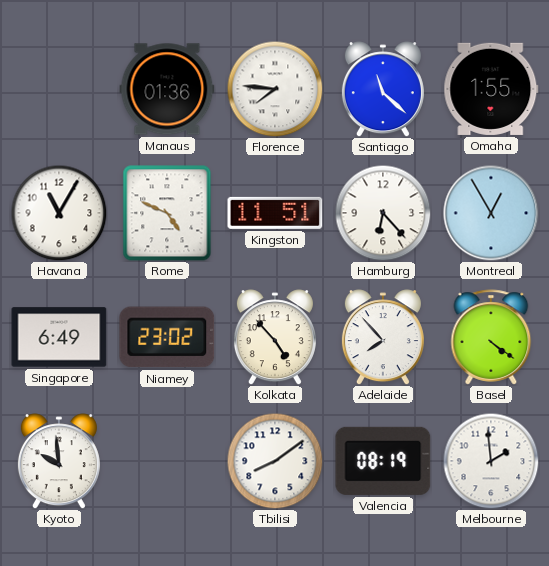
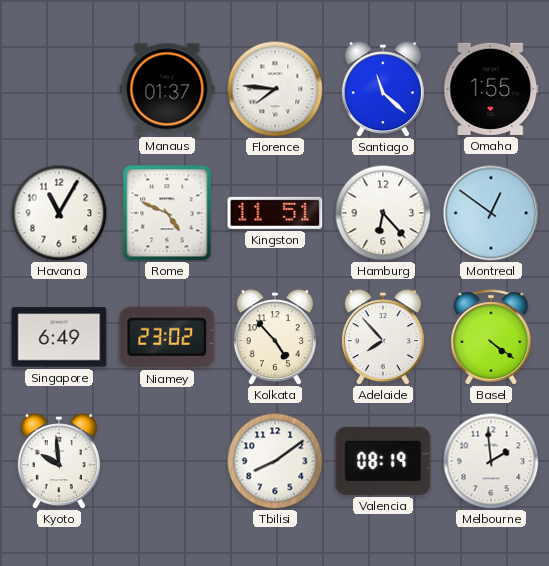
Manaus: 01:36 -> 01:37
Montreal: 12:55 -> 12:51
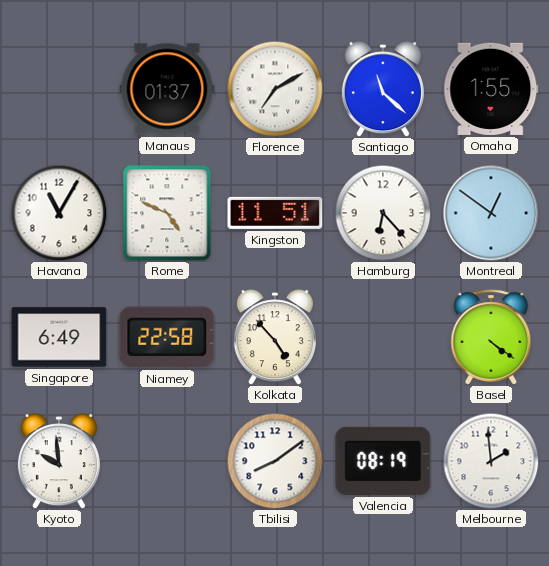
Florence: 7:46 -> 7:10
Niamey: 23:02 -> 22:58
Adelaide: 7:53 -> none
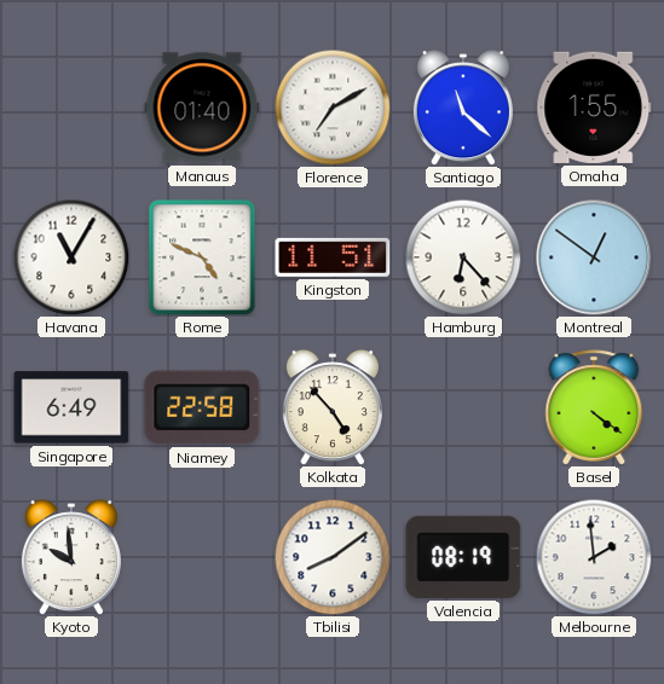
Manaus: 01:37 -> 01:40
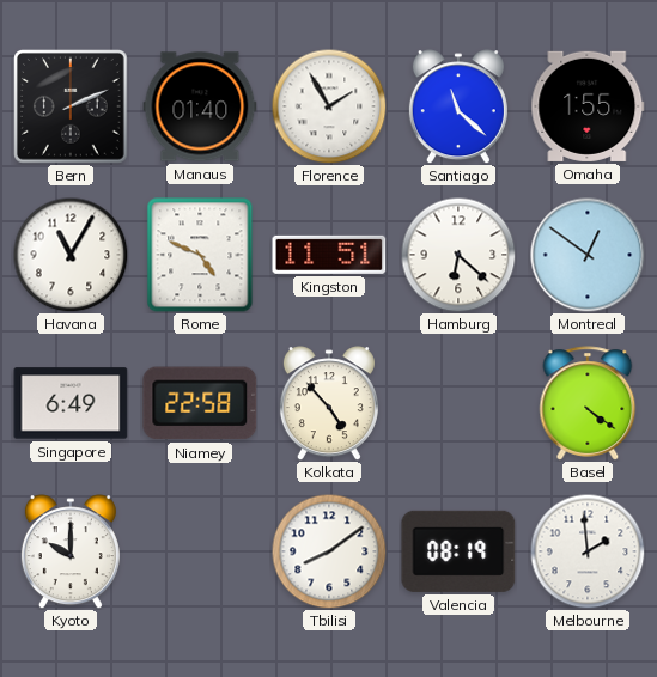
Bern: none -> 2:11
Florence: 7:10 -> 1:55
Hamburg: 6:23 -> 6:22
Kyoto: 9:59 -> 10:00
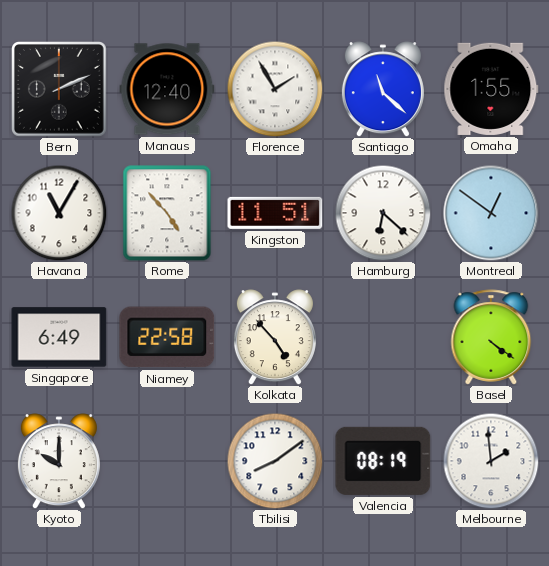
Manaus: 01:40 -> 12:40
Rome: 4:49 -> 4:53
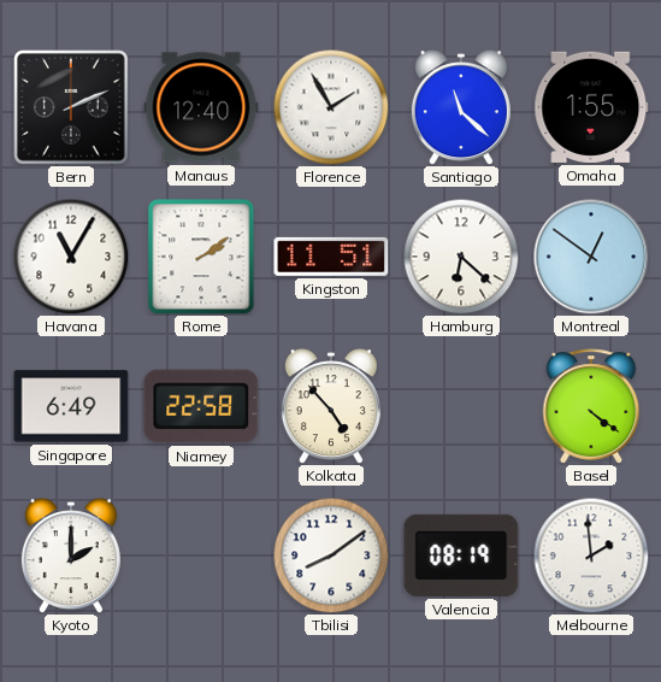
Rome: 4:53 -> 2:09
Kyoto: 10:00 -> 2:00
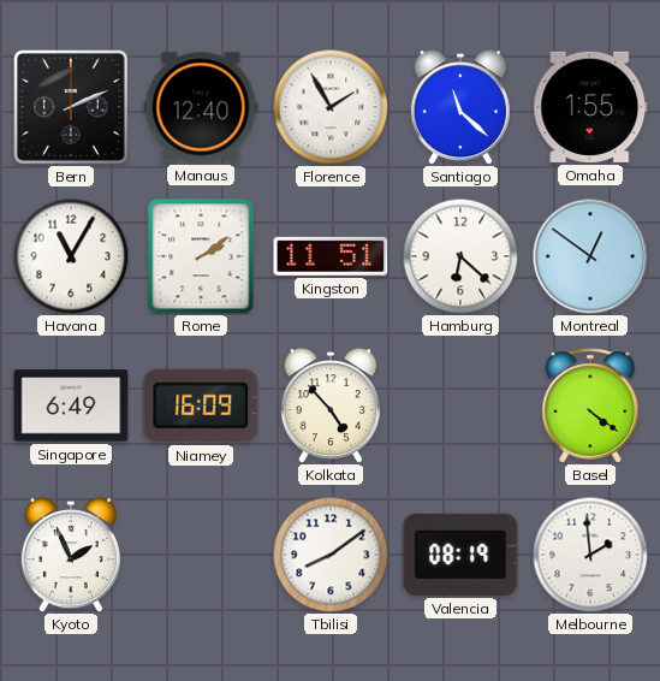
Niamey: 22:58 -> 16:09
Kyoto: 2:00 -> 1:56
